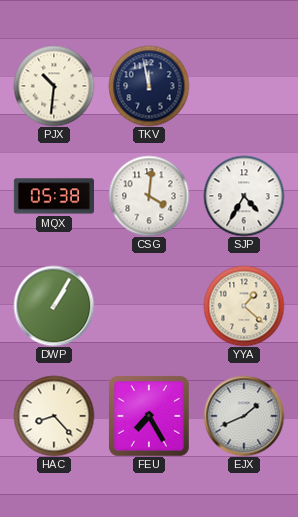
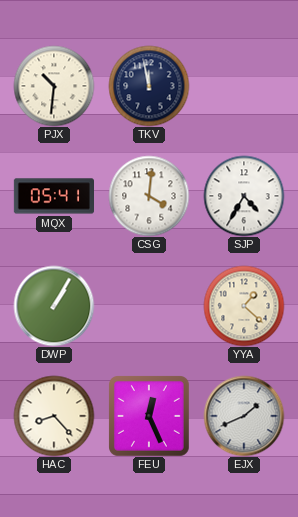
MQX: 05:38 -> 05:41
FEU: 7:25 -> 12:26
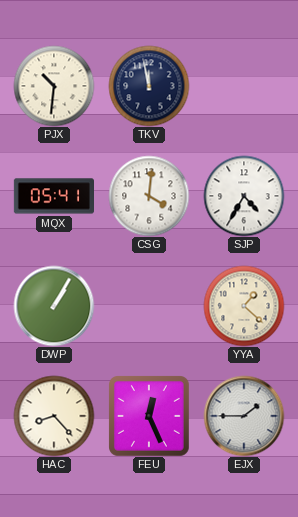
EJX: 1:41 -> 1:45
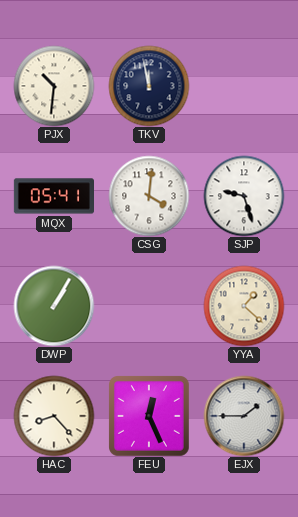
SJP: 4:35 -> 9:27
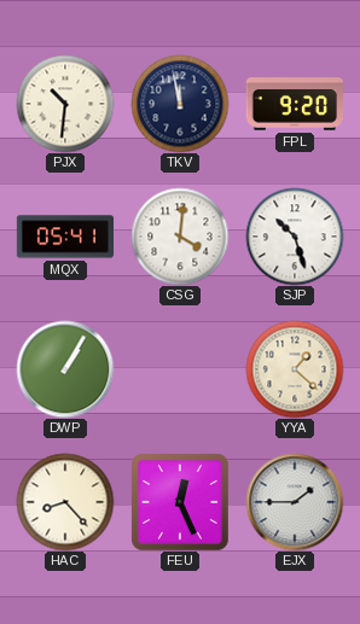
FPL: none -> 9:20
SJP: 9:27 -> 10:27
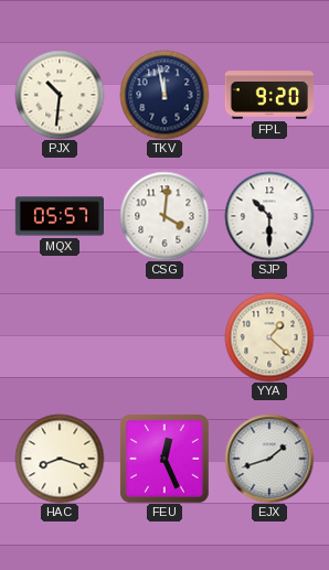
MQX: 05:41 -> 05:57
SJP: 10:27 -> 10:30
DWP: 1:05 -> none
HAC: 8:23 -> 8:18
EJX: 1:45 -> 1:42
